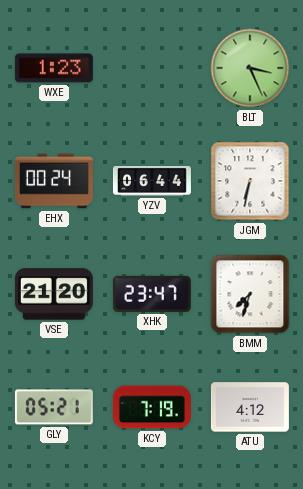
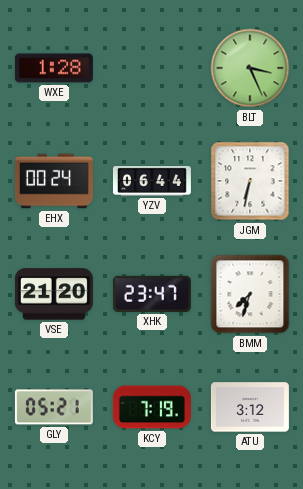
WXE: 1:23 -> 1:28
ATU: 4:12 -> 3:12
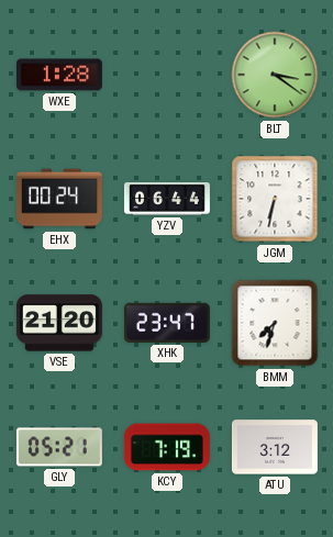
BLT: 3:26 -> 3:21
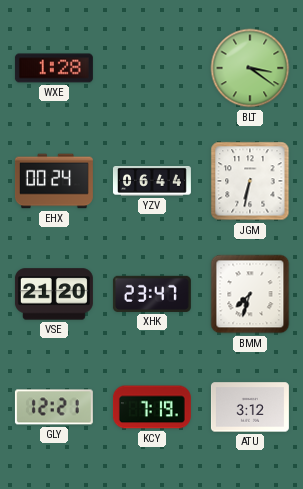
GLY: 05:21 -> 12:21
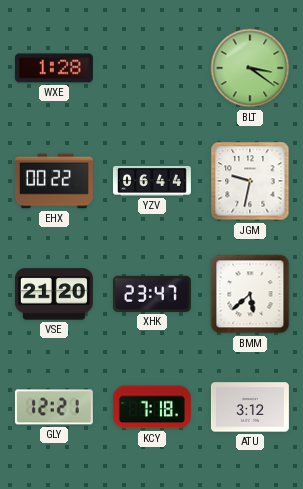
EHX: 00:24 -> 00:22
JGM: 6:32 -> 9:32
BMM: 7:33 -> 5:38
KCY: 7:19 -> 7:18
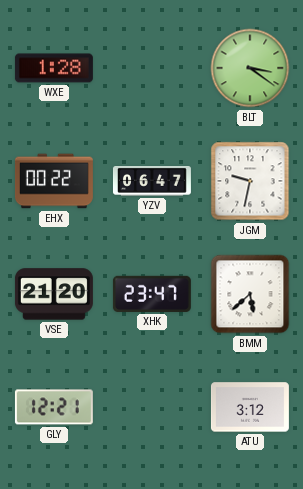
YZV: 06:44 -> 06:47
KCY: 7:18 -> none
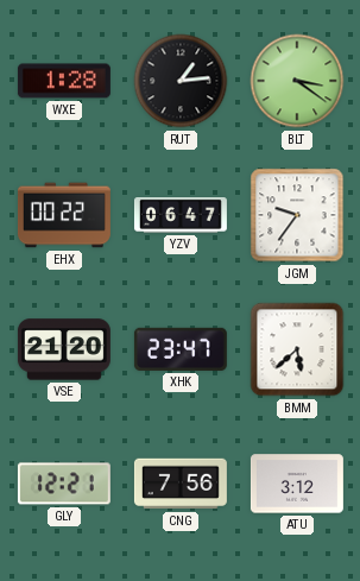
RUT: none -> 1:14
JGM: 9:32 -> 9:36
CNG: none -> 7:56
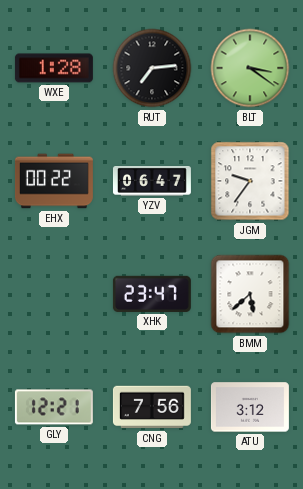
RUT: 1:14 -> 7:14
VSE: 21:20 -> none
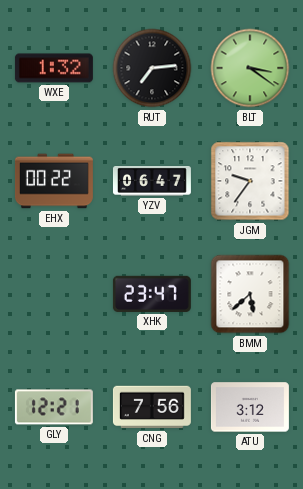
WXE: 1:28 -> 1:32
